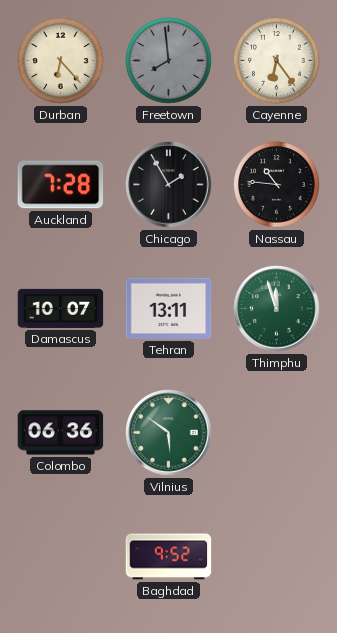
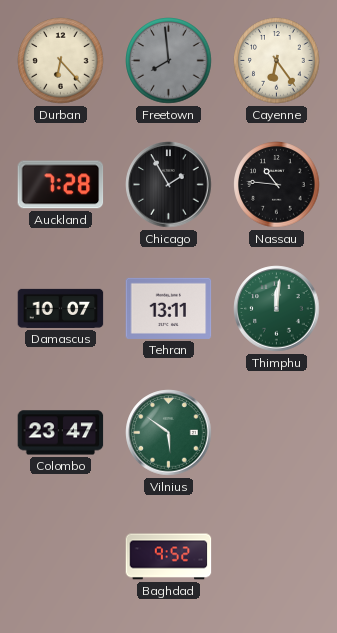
Thimphu: 11:57 -> 12:01
Colombo: 06:36 -> 23:47
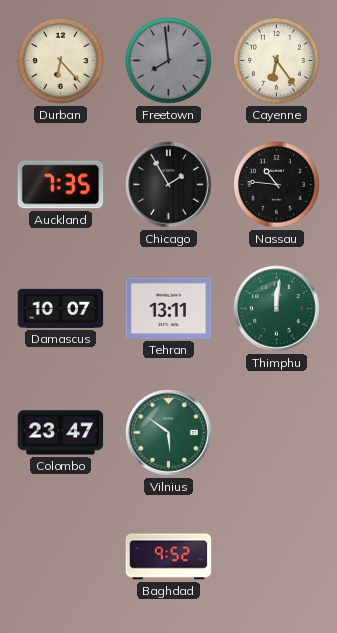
Auckland: 7:28 -> 7:35
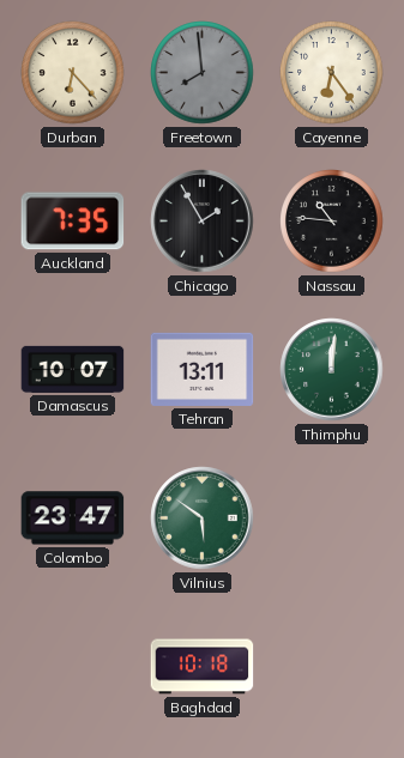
Baghdad: 9:52 -> 10:18
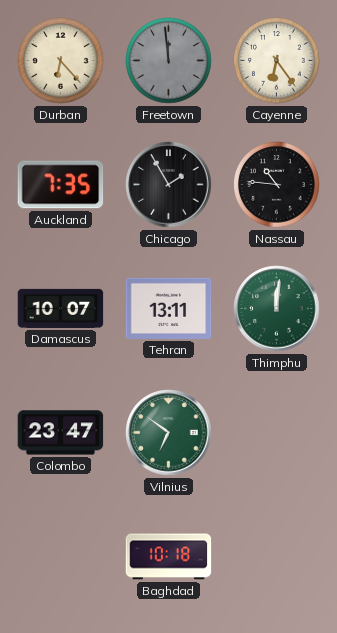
Freetown: 7:59 -> 11:59
Vilnius: 5:51 -> 6:51
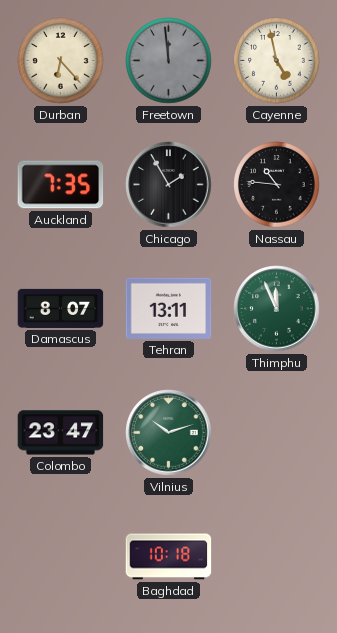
Cayenne: 6:24 -> 4:58
Damascus: 10:07 -> 8:07
Thimphu: 12:01 -> 11:56
Vilnius: 6:51 -> 10:12
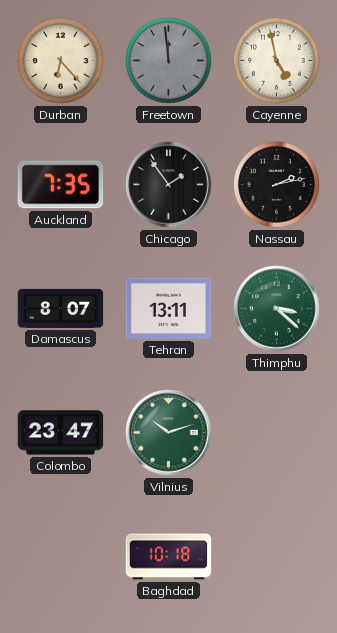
Chicago: 1:55 -> 1:54
Nassau: 10:46 -> 2:13
Thimphu: 11:56 -> 3:22
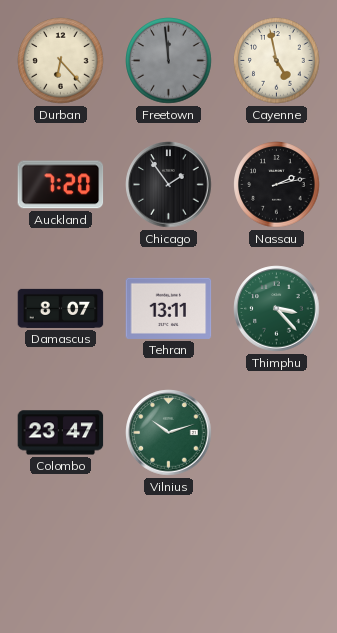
Auckland: 7:35 -> 7:20
Thimphu: 3:22 -> 3:23
Baghdad: 10:18 -> none
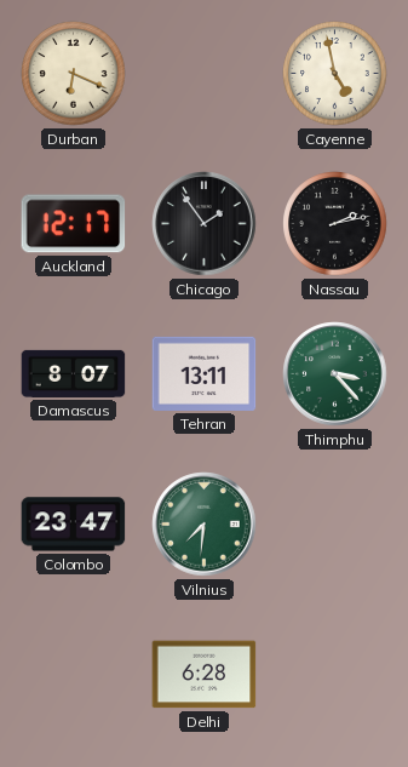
Durban: 6:23 -> 6:19
Freetown: 11:59 -> none
Auckland: 7:20 -> 12:17
Vilnius: 10:12 -> 7:31
Delhi: none -> 6:28
